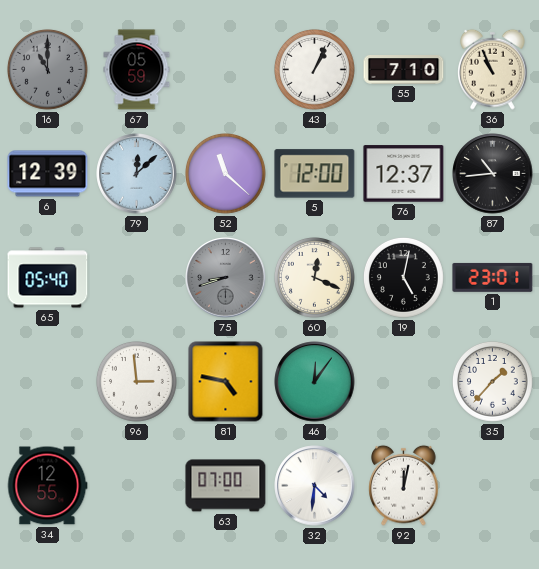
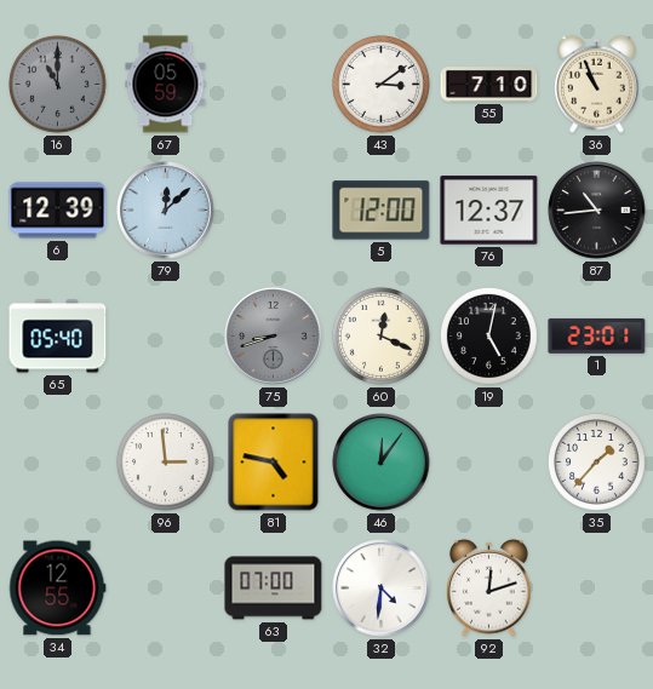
43: 1:04 -> 3:09
52: 11:22 -> none
92: 12:02 -> 12:12
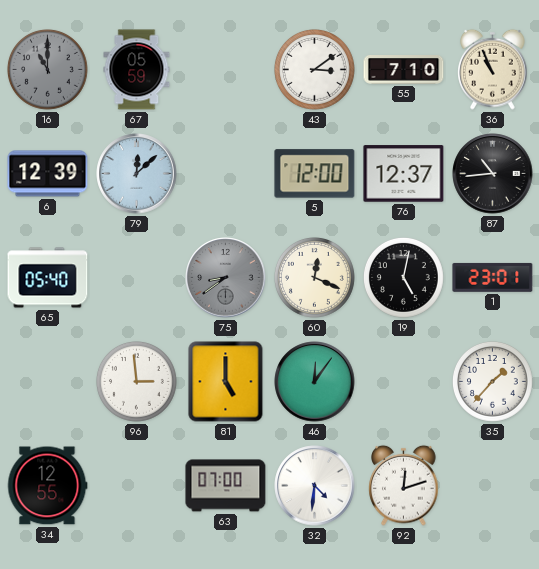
75: 8:42 -> 8:39
81: 4:47 -> 5:00
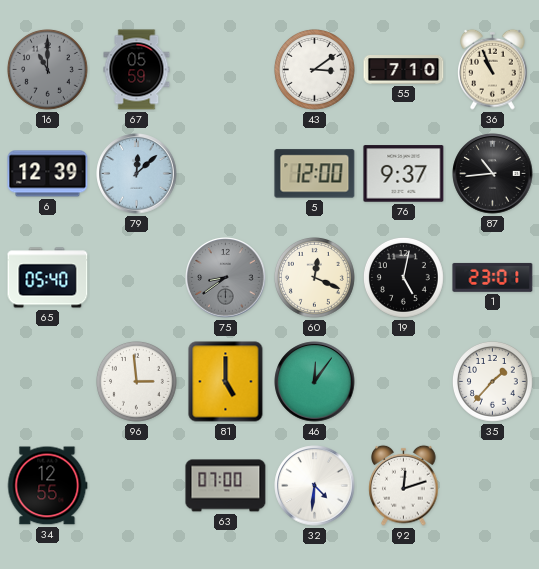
76: 12:37 -> 9:37
